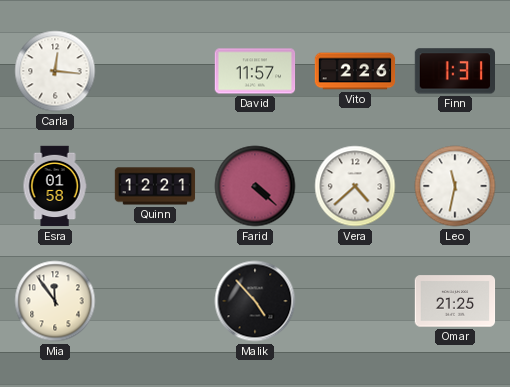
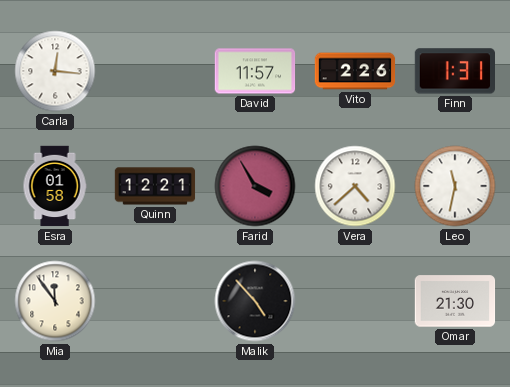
Farid: 4:22 -> 3:55
Omar: 21:25 -> 21:30
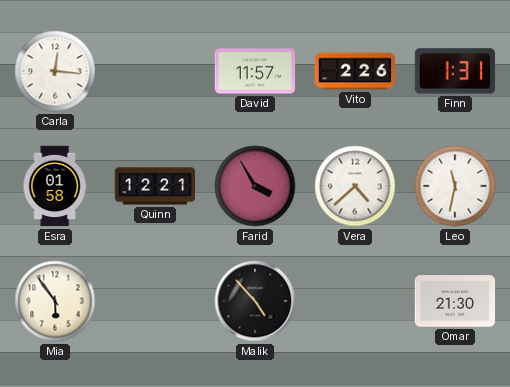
Mia: 11:54 -> 5:54
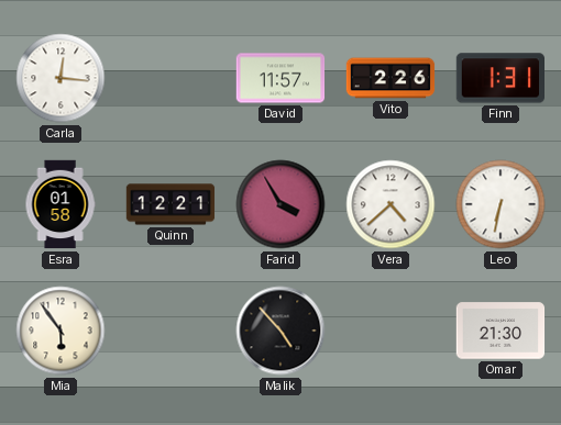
Leo: 11:32 -> 6:32
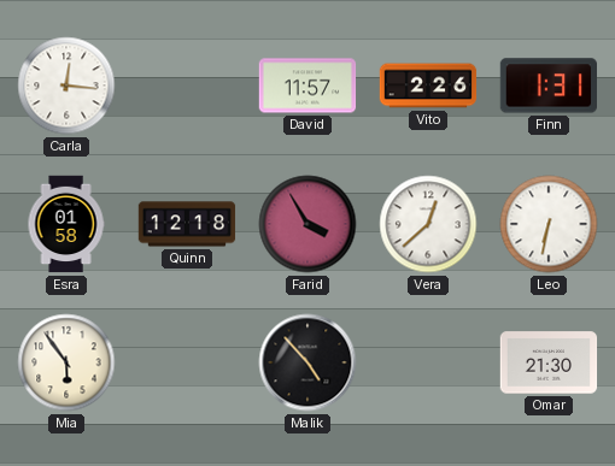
Quinn: 12:21 -> 12:18
Vera: 4:38 -> 12:38
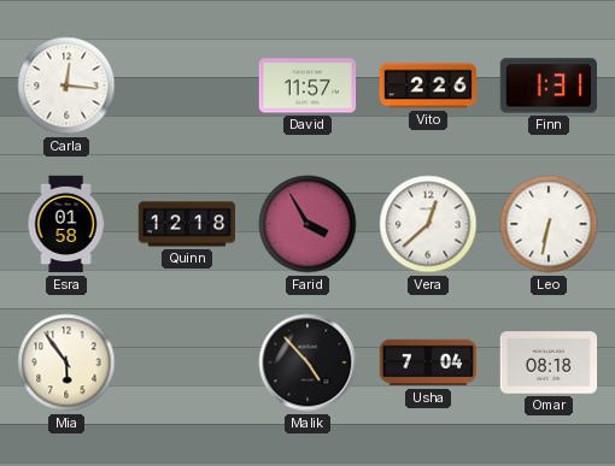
Usha: none -> 7:04
Omar: 21:30 -> 08:18
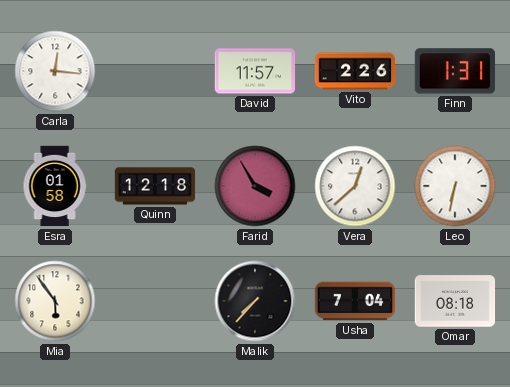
Malik: 4:53 -> 7:37
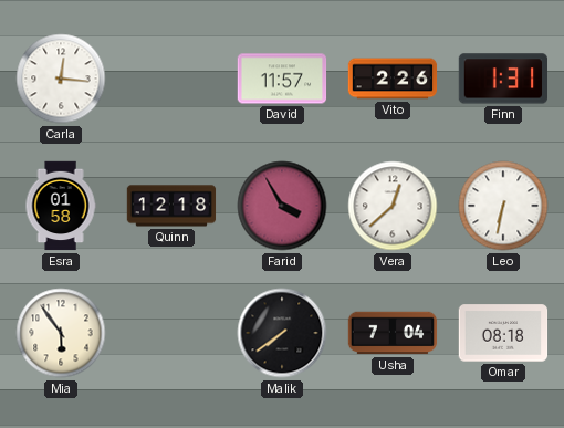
Malik: 7:37 -> 7:39
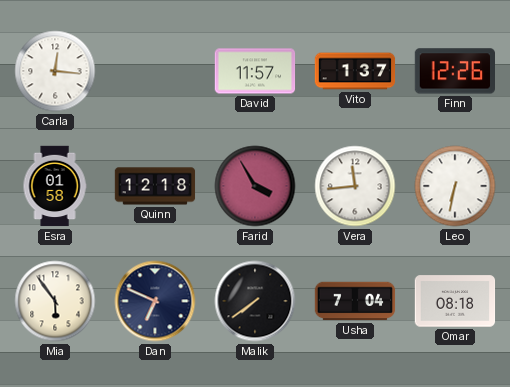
Vito: 2:26 -> 1:37
Finn: 1:31 -> 12:26
Vera: 12:38 -> 11:44
Dan: none -> 6:49
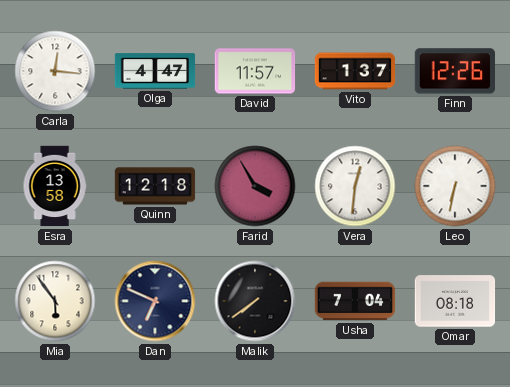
Olga: none -> 4:47
Esra: 01:58 -> 13:58
Vera: 11:44 -> 12:31
